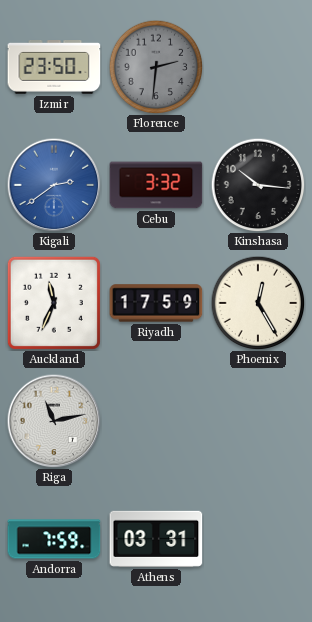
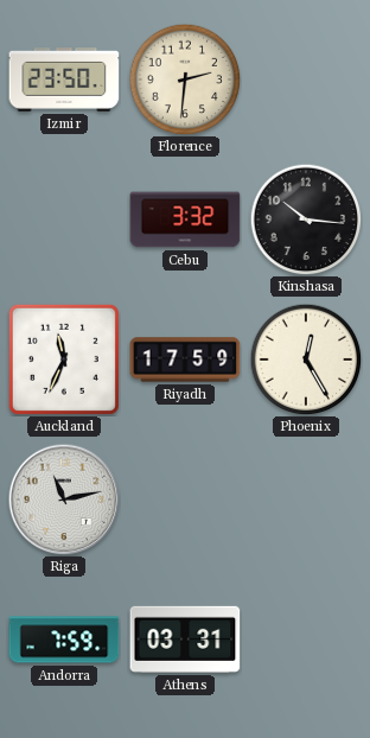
Florence dial: grey -> cream
Kigali: 2:39 -> none
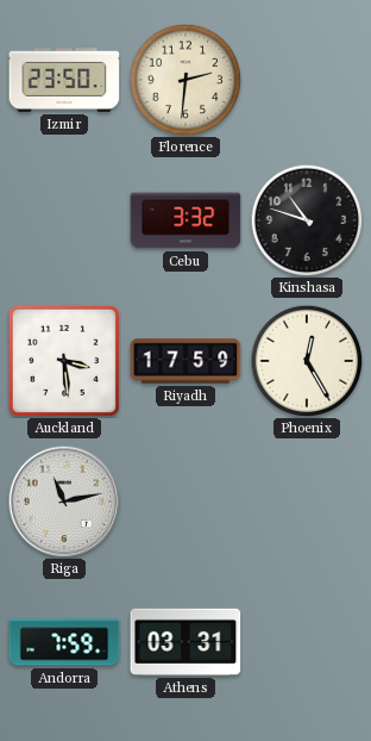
Kinshasa: 10:16 -> 10:48
Auckland: 11:34 -> 3:29
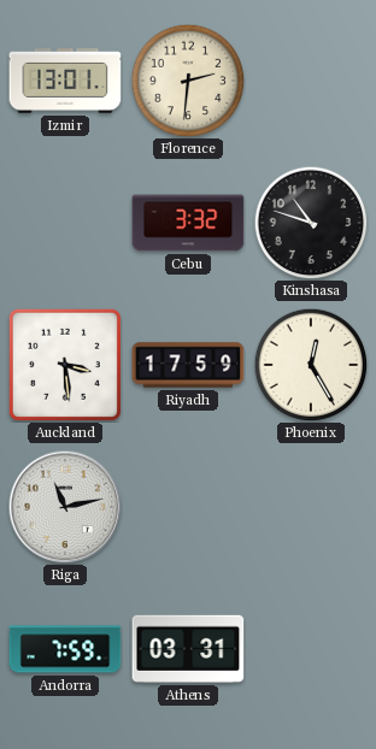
Izmir: 23:50 -> 13:01
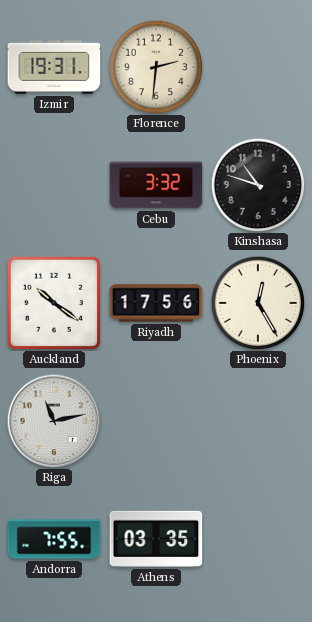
Izmir: 13:01 -> 19:31
Auckland: 3:29 -> 10:21
Riyadh: 17:59 -> 17:56
Andorra: 7:59 -> 7:55
Athens: 03:31 -> 03:35
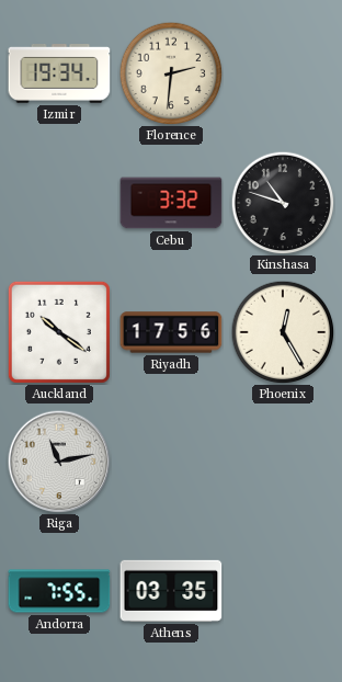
Izmir: 19:31 -> 19:34
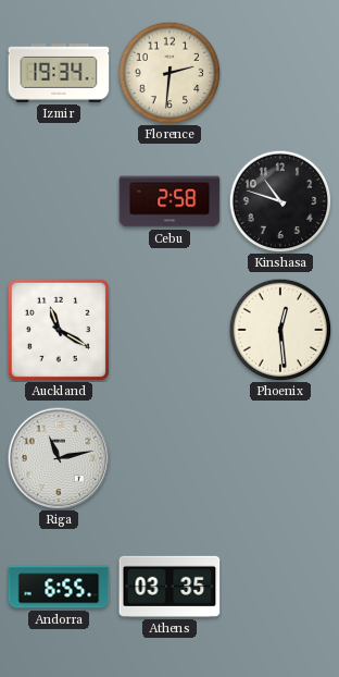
Cebu: 3:32 -> 2:58
Auckland: 10:21 -> 11:20
Riyadh: 17:56 -> none
Phoenix: 12:25 -> 12:29
Andorra: 7:55 -> 6:55
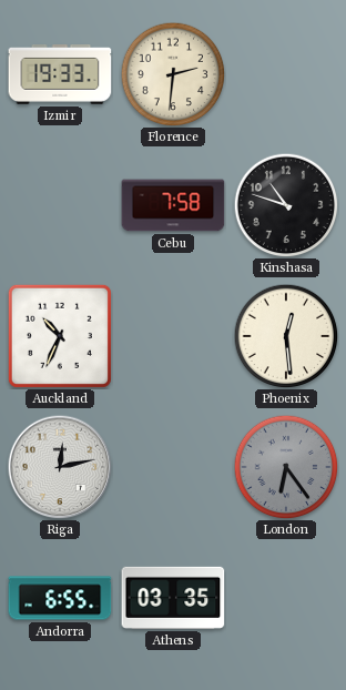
Izmir: 19:34 -> 19:33
Cebu: 2:58 -> 7:58
Auckland: 11:20 -> 10:34
Riga: 11:13 -> 12:13
London: none -> 6:24
